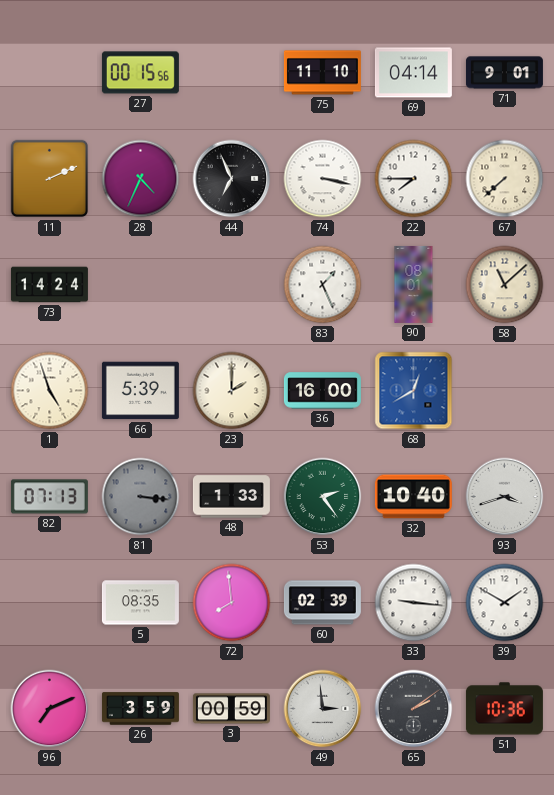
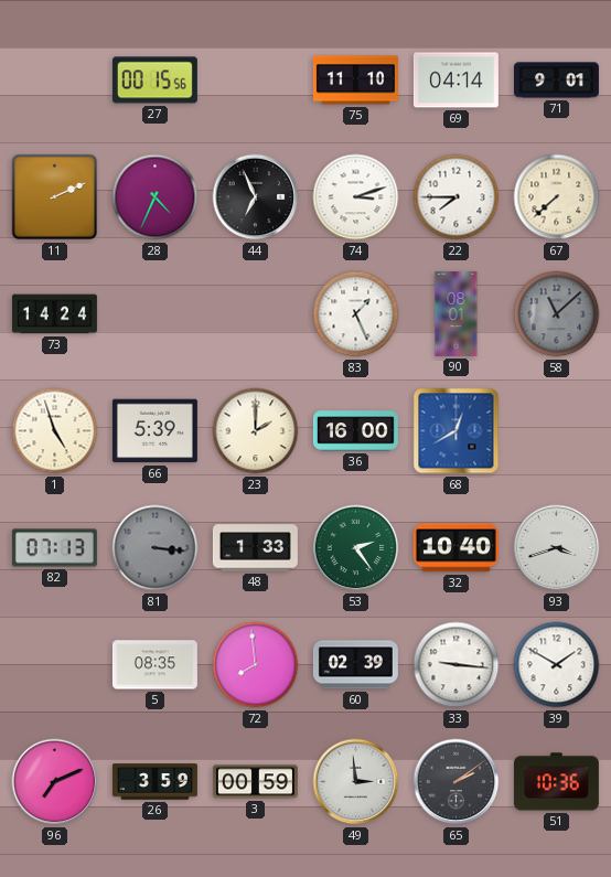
74: 3:17 -> 3:12
58 dial: cream -> grey
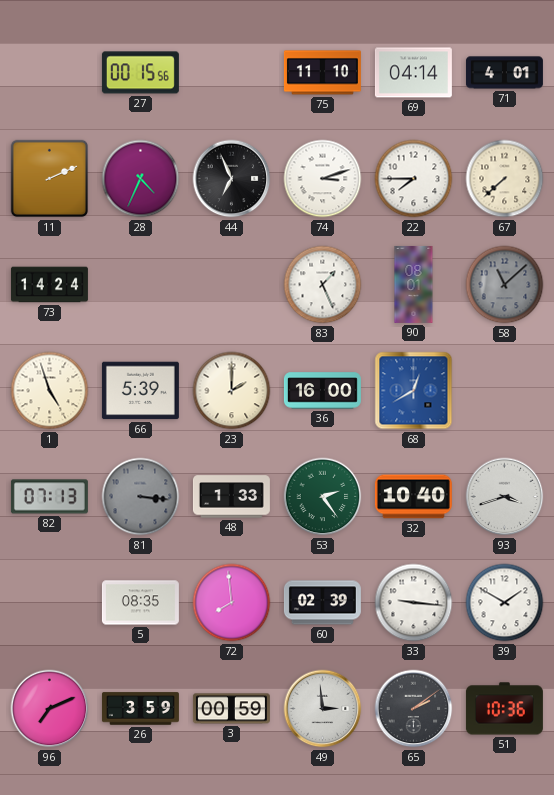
71: 9:01 -> 4:01
